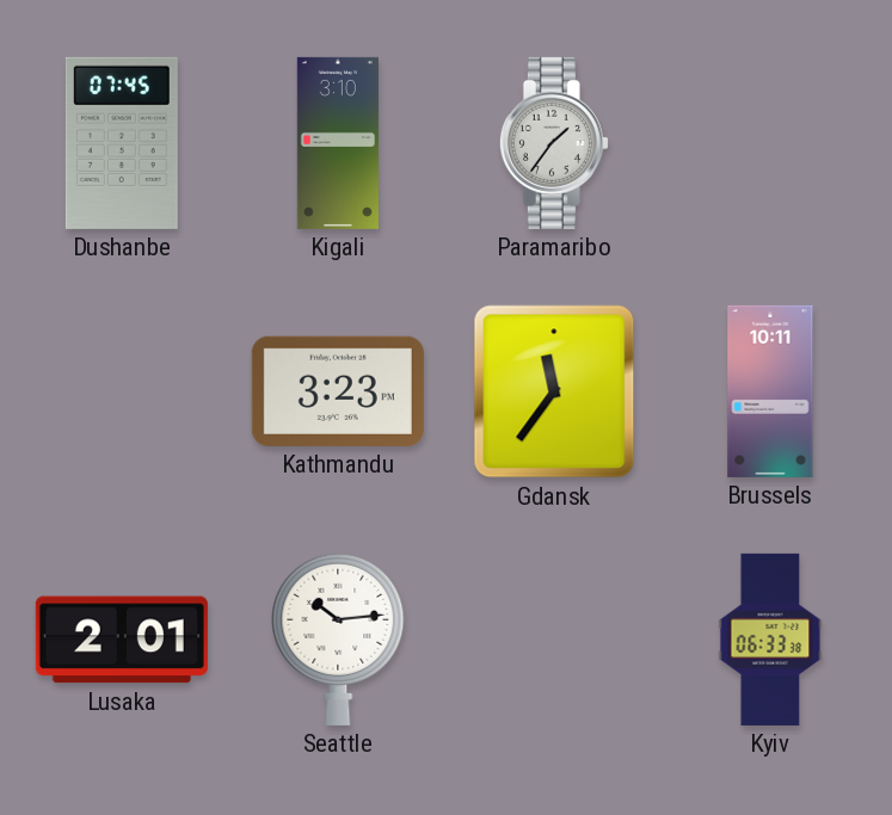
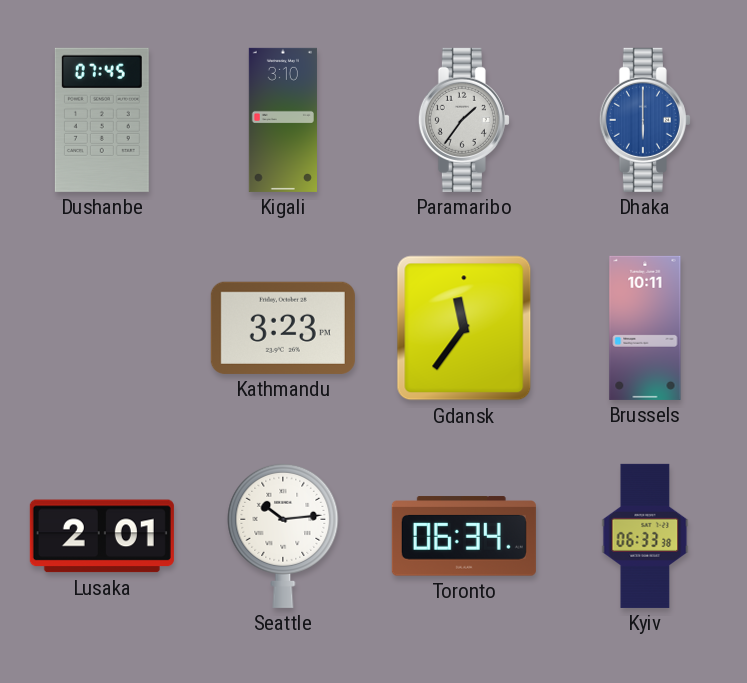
Dhaka: none -> 6:00
Toronto: none -> 06:34
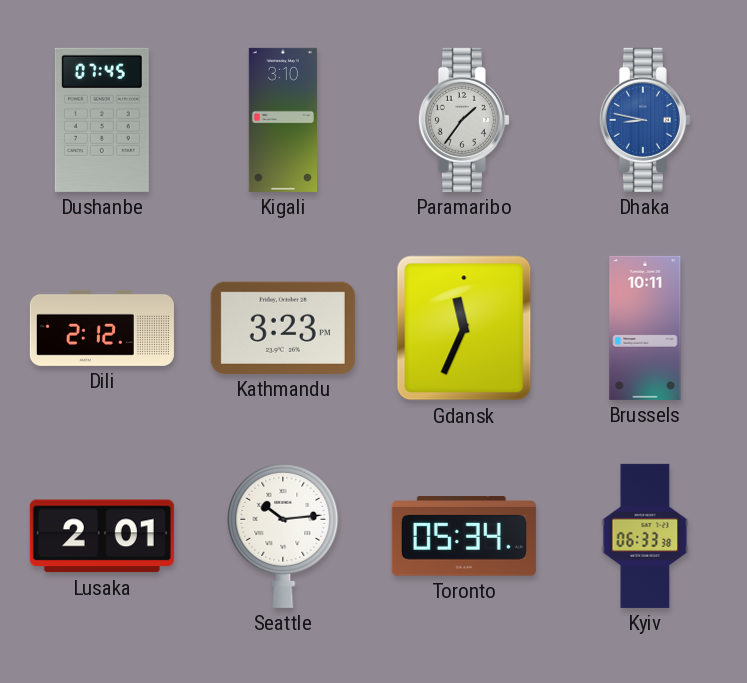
Dhaka: 6:00 -> 8:47
Dili: none -> 2:12
Gdansk: 11:36 -> 11:34
Toronto: 06:34 -> 05:34
